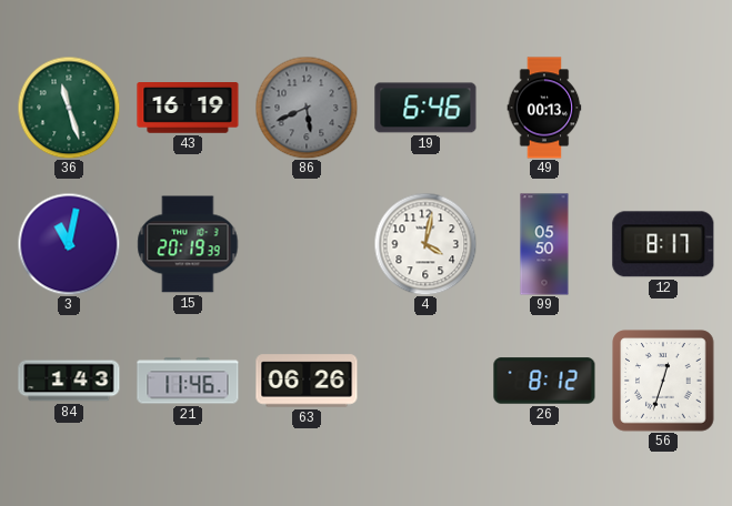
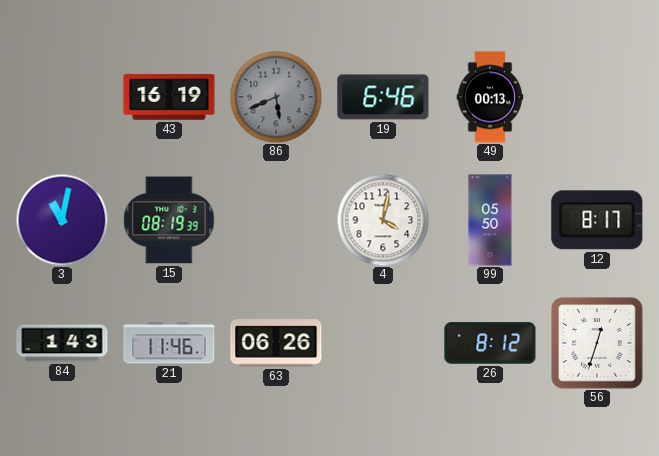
36: 11:27 -> none
15: 20:19 -> 08:19
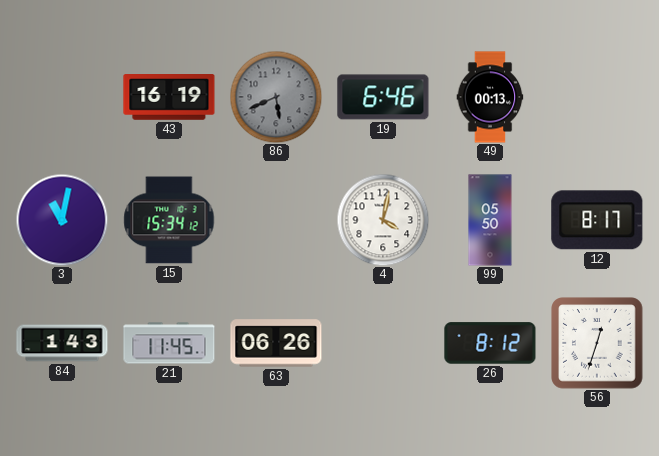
15: 08:19 -> 15:34
21: 11:46 -> 11:45
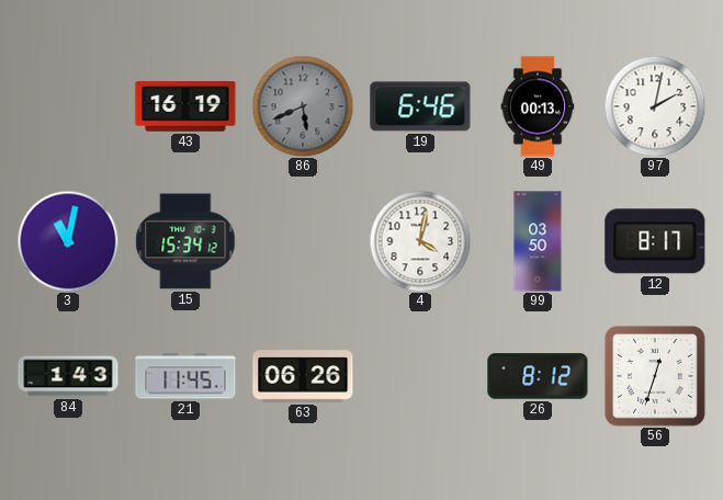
97: none -> 2:02
99: 05:50 -> 03:50
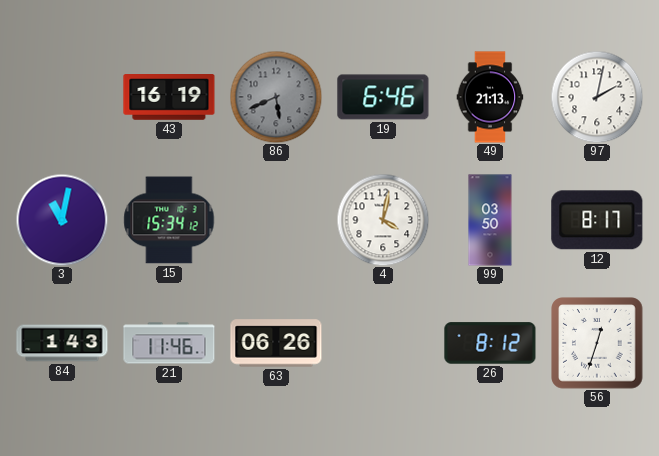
49: 00:13 -> 21:13
21: 11:45 -> 11:46
